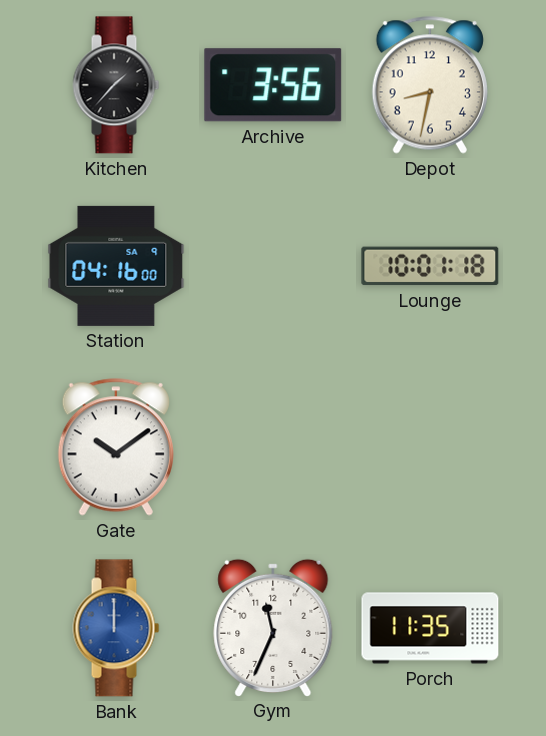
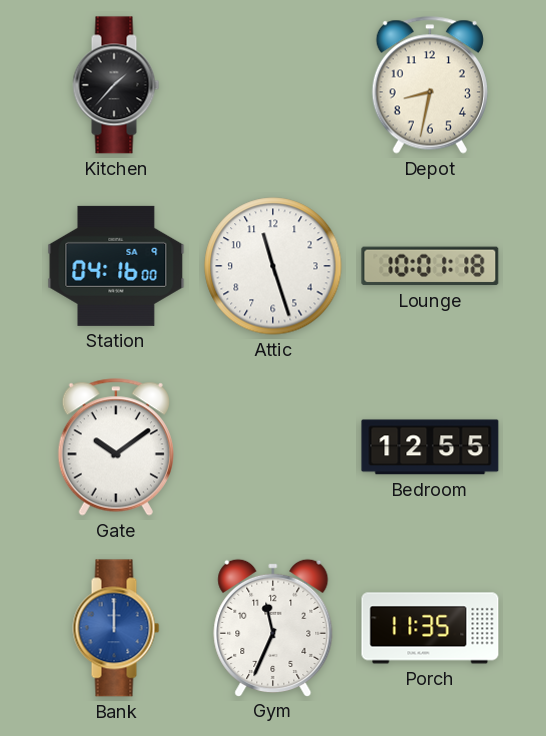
Archive: 3:56 -> none
Attic: none -> 11:27
Bedroom: none -> 12:55
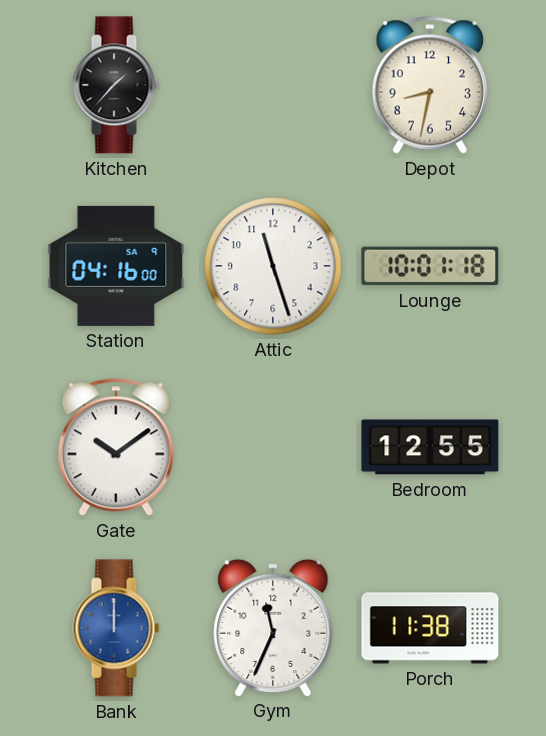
Porch: 11:35 -> 11:38
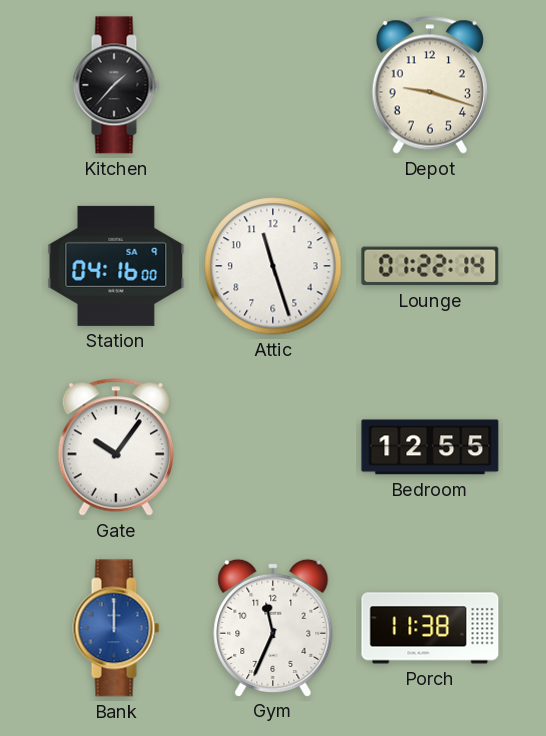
Depot: 8:32 -> 9:18
Lounge: 10:01 -> 01:22
Gate: 10:09 -> 10:06
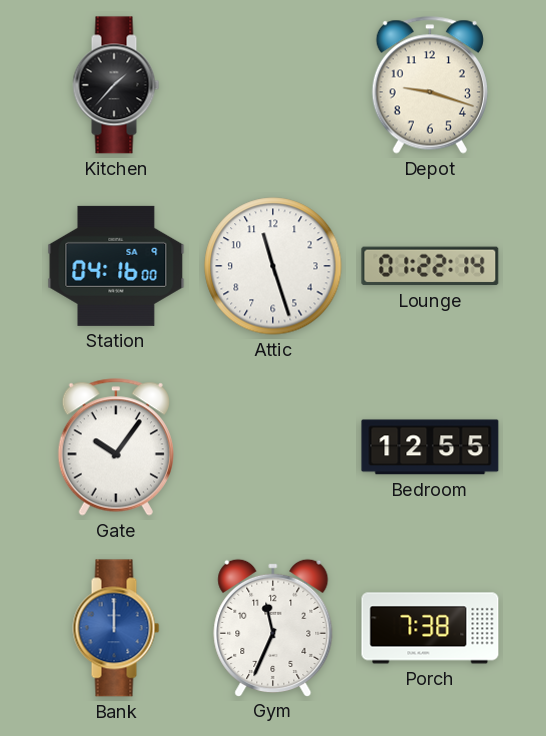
Porch: 11:38 -> 7:38
